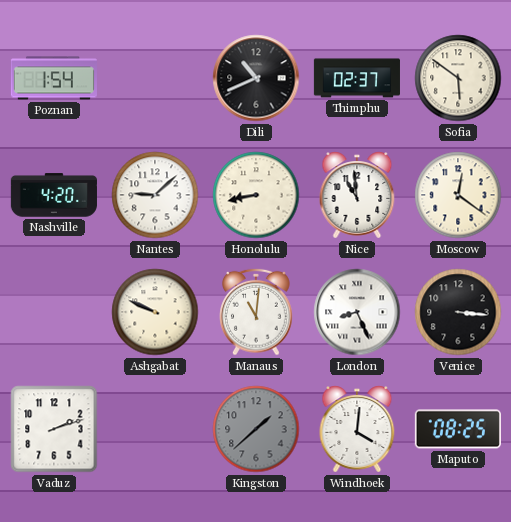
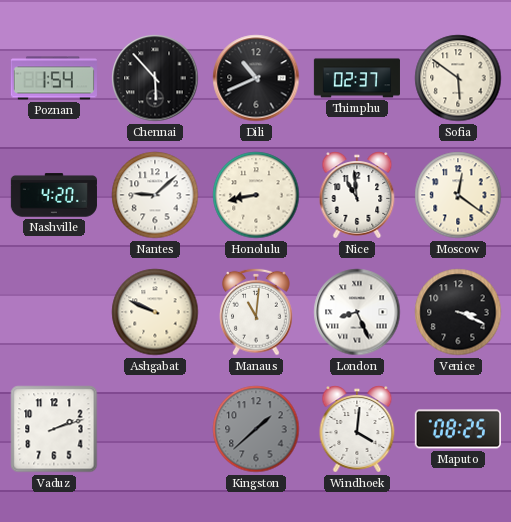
Chennai: none -> 5:53
Venice: 3:16 -> 3:19
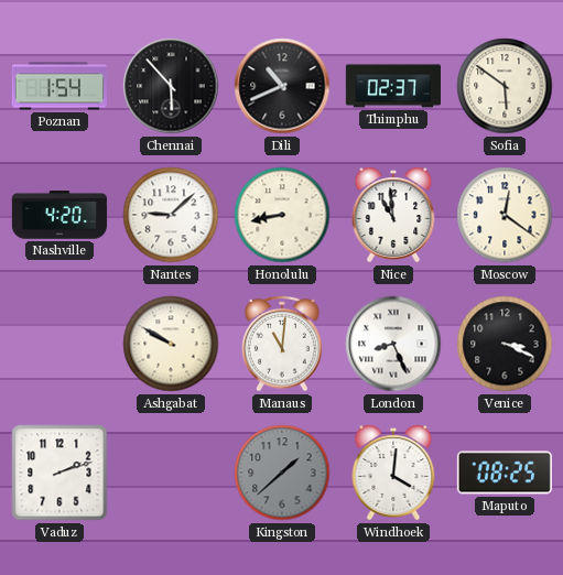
Ashgabat: 9:49 -> 9:50
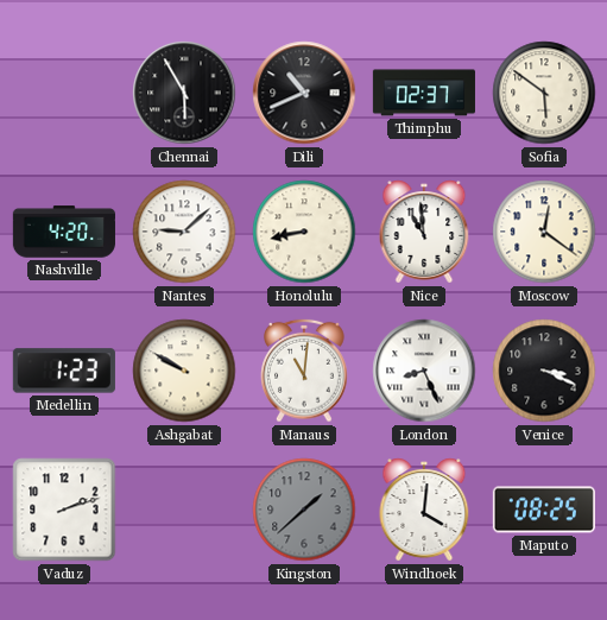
Poznan: 1:54 -> none
Chennai: 5:53 -> 5:55
Medellin: none -> 1:23
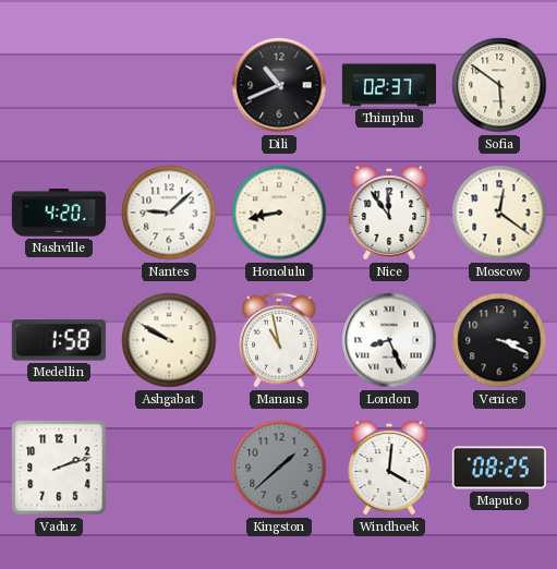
Chennai: 5:55 -> none
Nice: 10:59 -> 11:54
Medellin: 1:23 -> 1:58
Manaus: 11:01 -> 10:58
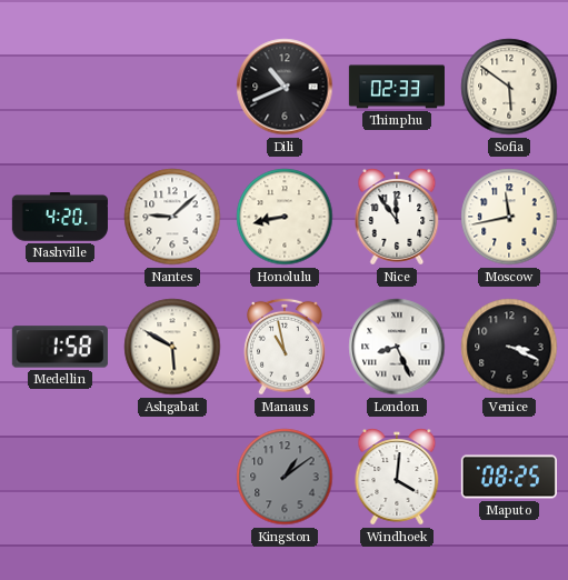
Thimphu: 02:37 -> 02:33
Moscow: 12:21 -> 11:43
Ashgabat: 9:50 -> 5:50
Vaduz: 2:12 -> none
Kingston: 1:38 -> 1:09
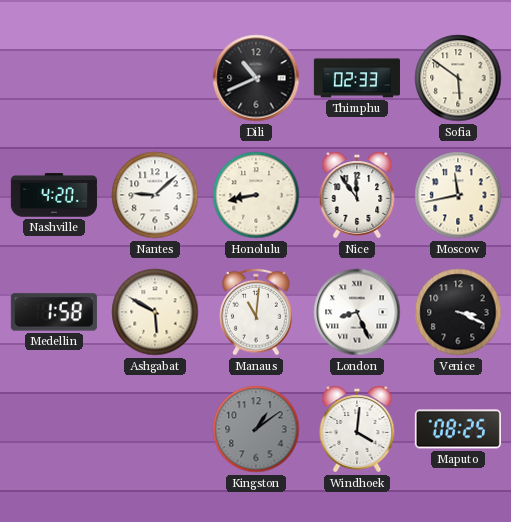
Manaus: 10:58 -> 11:01
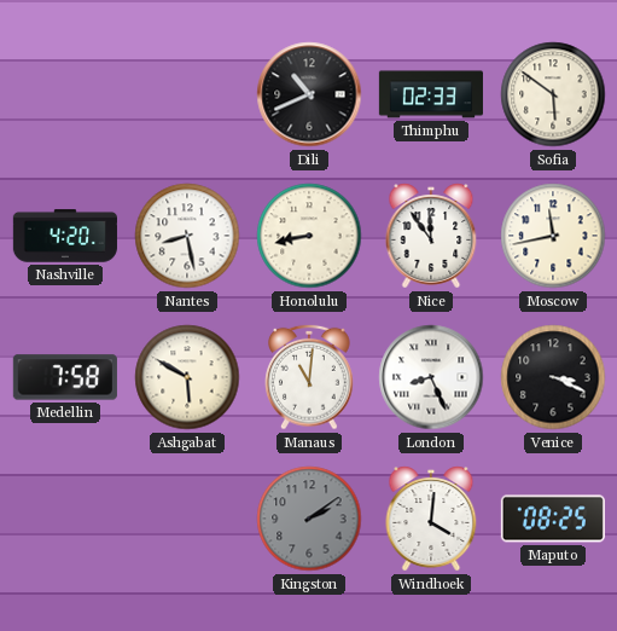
Nantes: 9:08 -> 8:28
Medellin: 1:58 -> 7:58
Kingston: 1:09 -> 2:09
